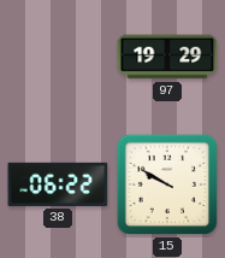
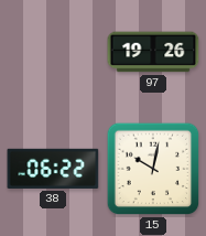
97: 19:29 -> 19:26
15: 9:50 -> 10:02
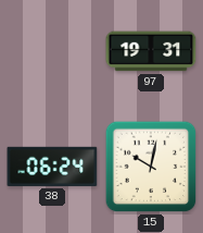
97: 19:26 -> 19:31
38: 06:22 -> 06:24
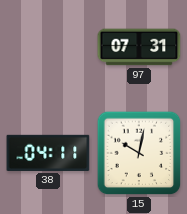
97: 19:31 -> 07:31
38: 06:24 -> 04:11
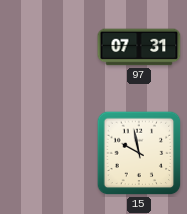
38: 04:11 -> none
15: 10:02 -> 9:58
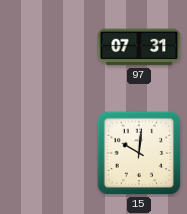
15: 9:58 -> 10:01
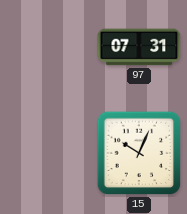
15: 10:01 -> 10:04
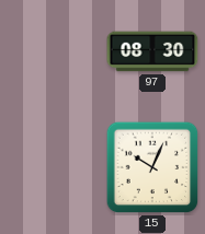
97: 07:31 -> 08:30
